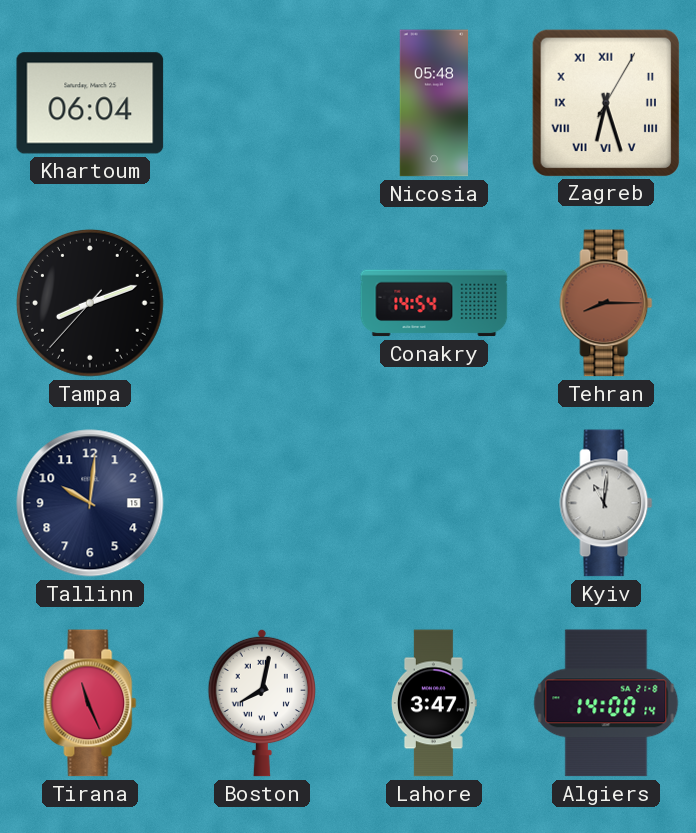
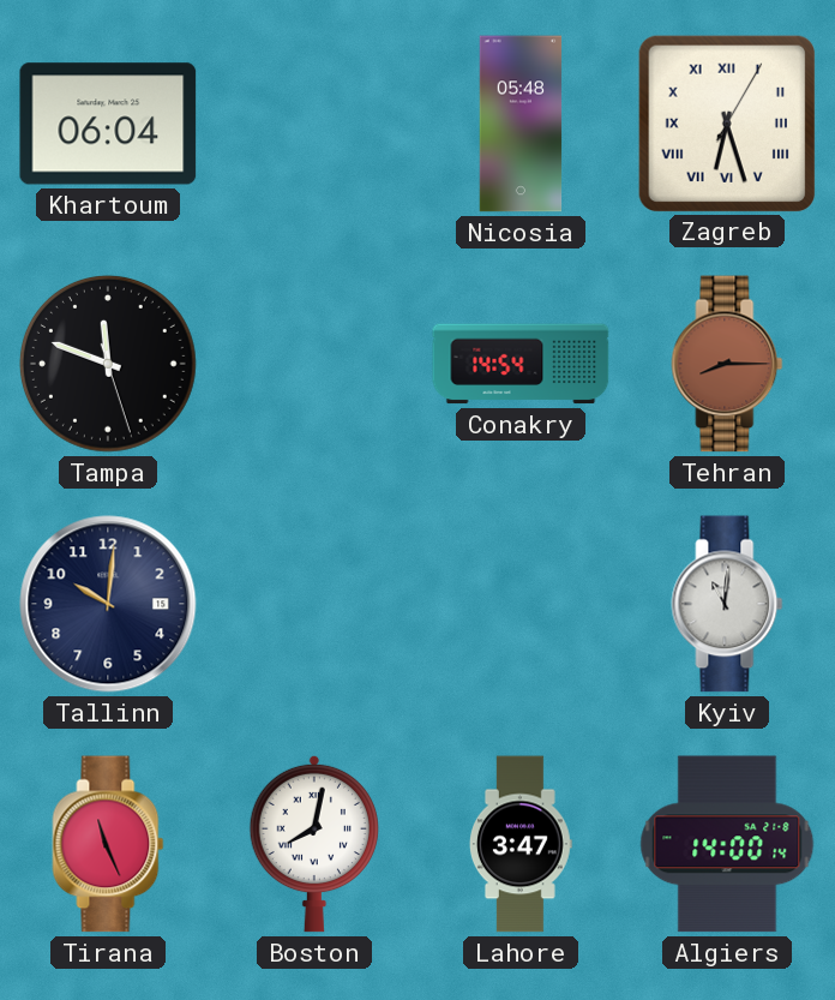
Tampa: 8:11 -> 11:48
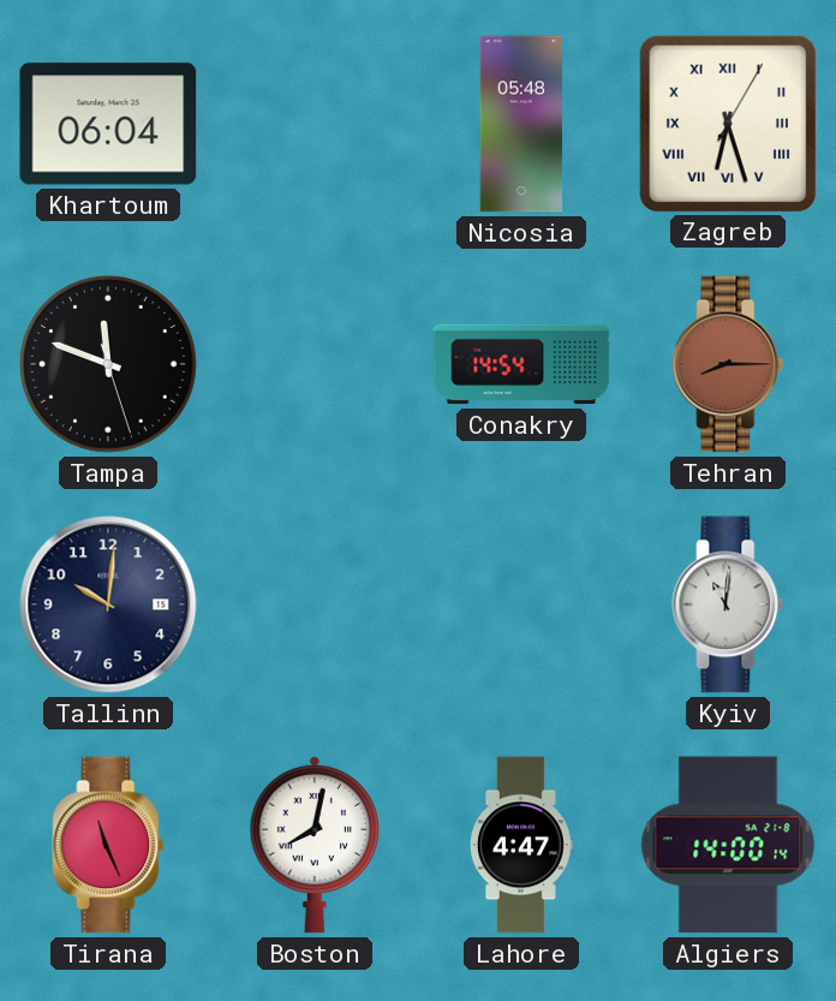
Lahore: 3:47 -> 4:47
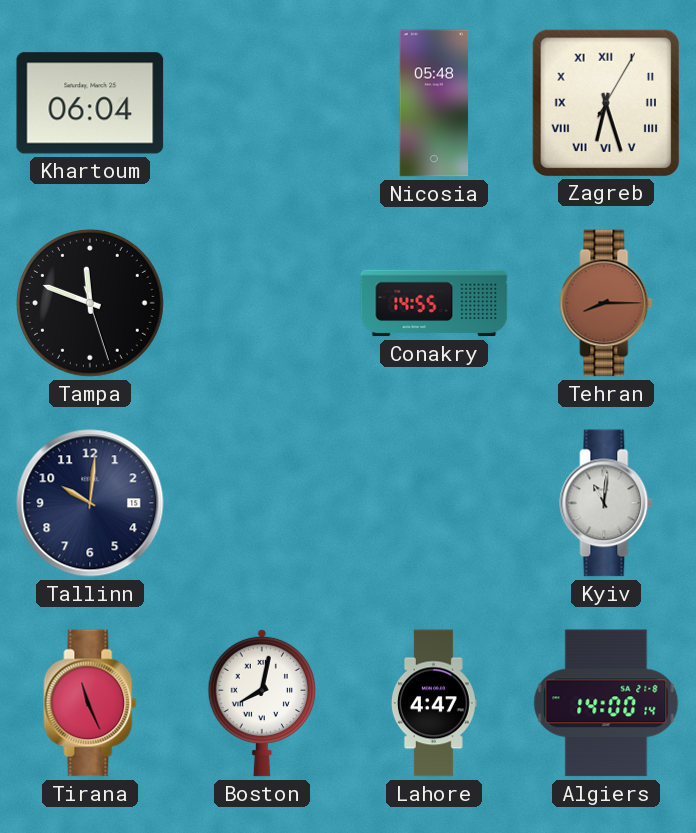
Conakry: 14:54 -> 14:55
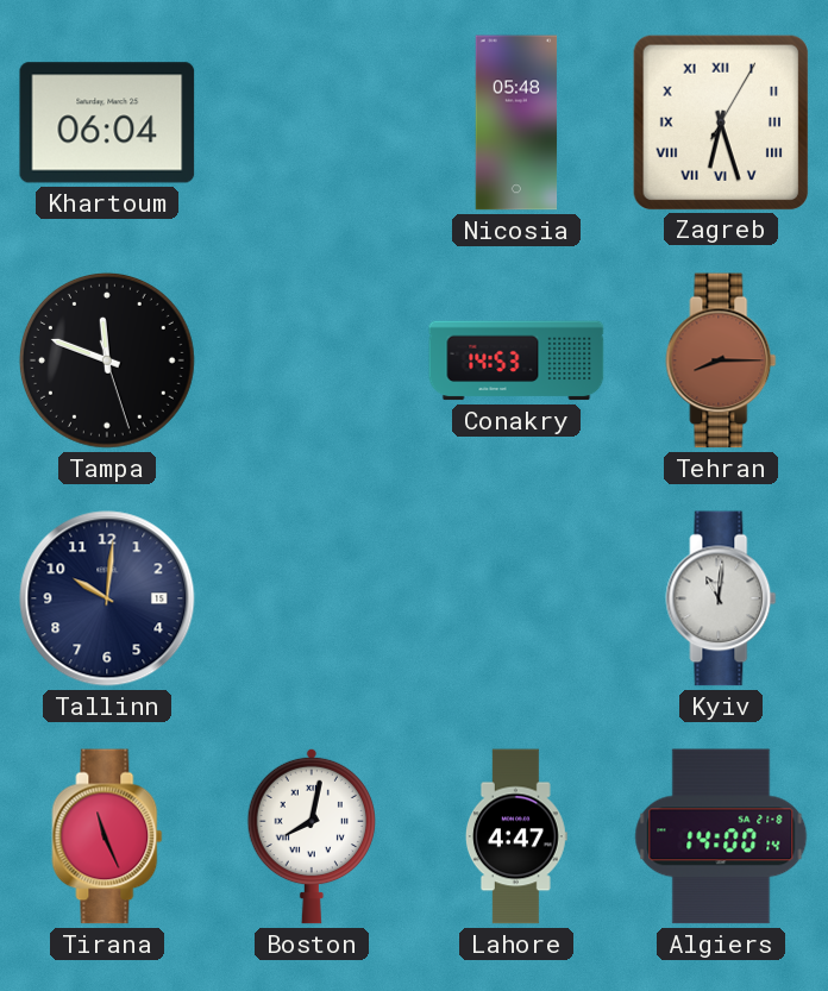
Conakry: 14:55 -> 14:53
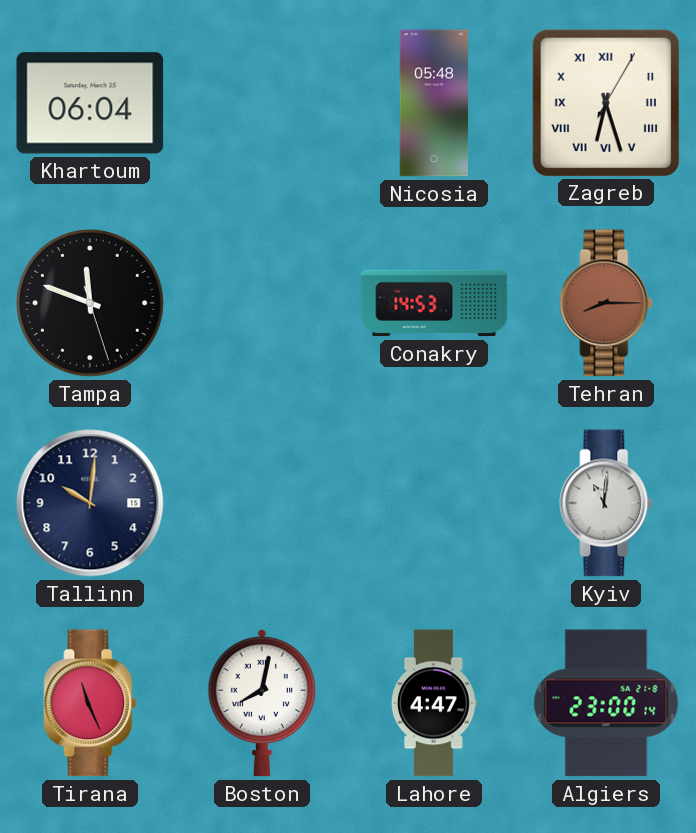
Algiers: 14:00 -> 23:00
